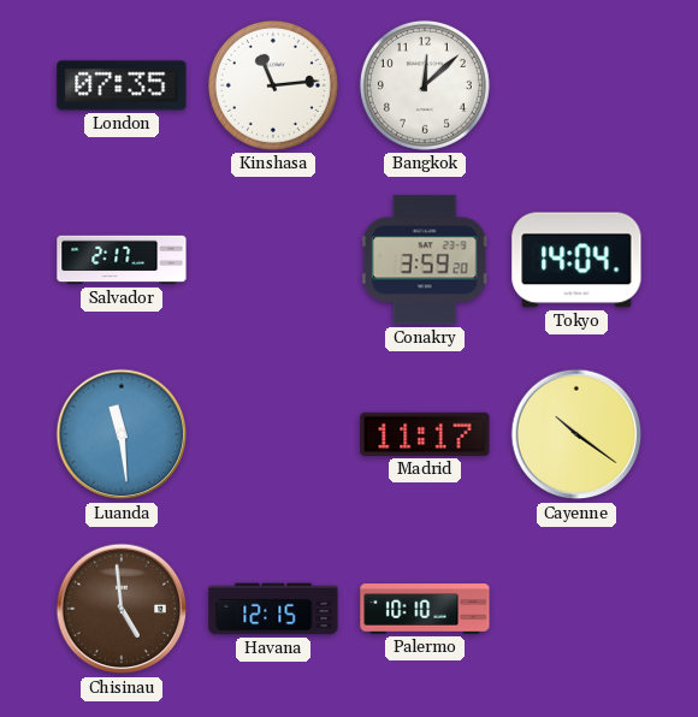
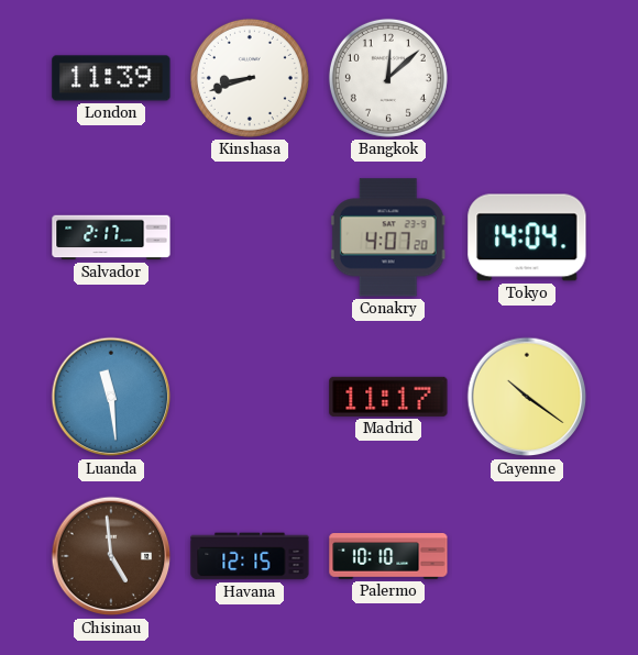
London: 07:35 -> 11:39
Kinshasa: 11:14 -> 8:42
Conakry: 3:59 -> 4:07
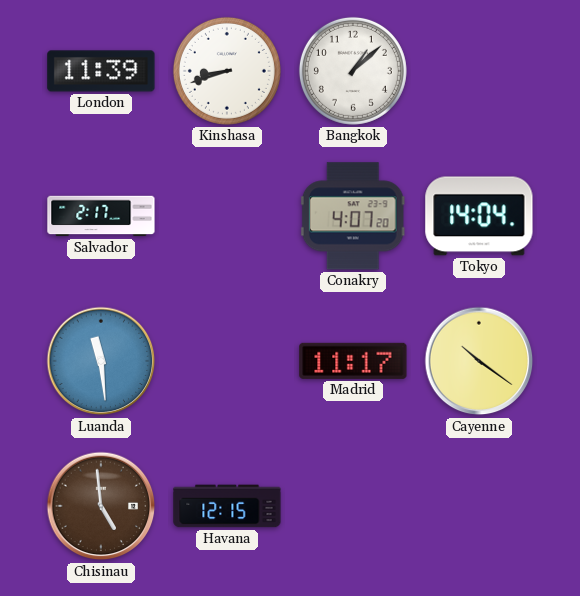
Bangkok: 12:08 -> 1:08
Palermo: 10:10 -> none
